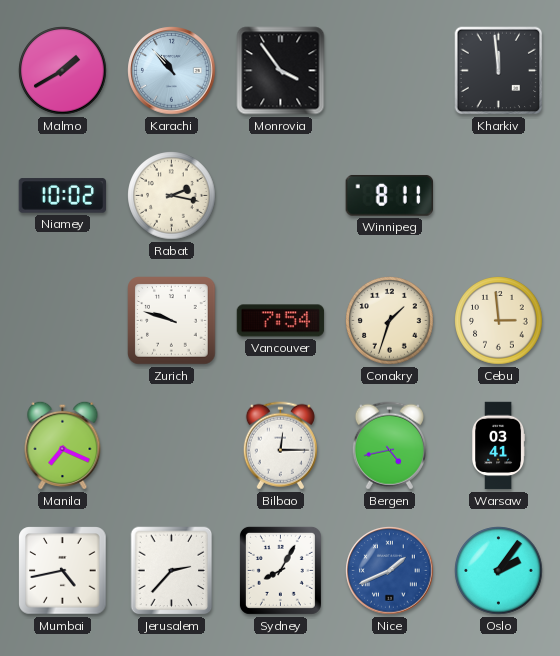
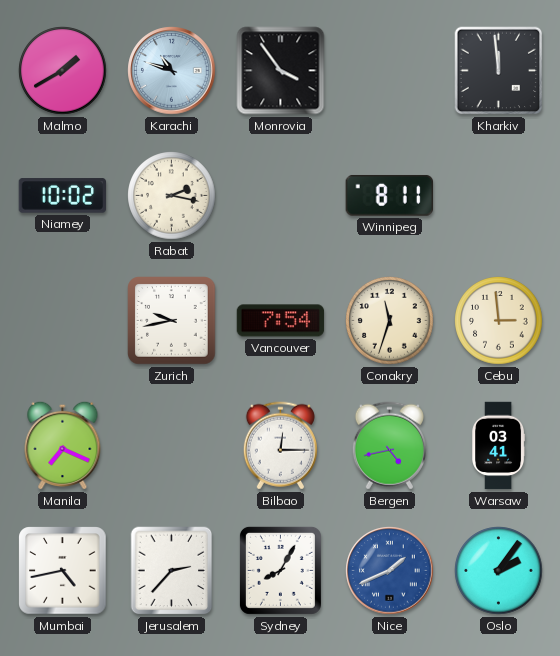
Karachi: 10:53 -> 10:48
Zurich: 9:48 -> 9:43
Conakry: 1:33 -> 11:33
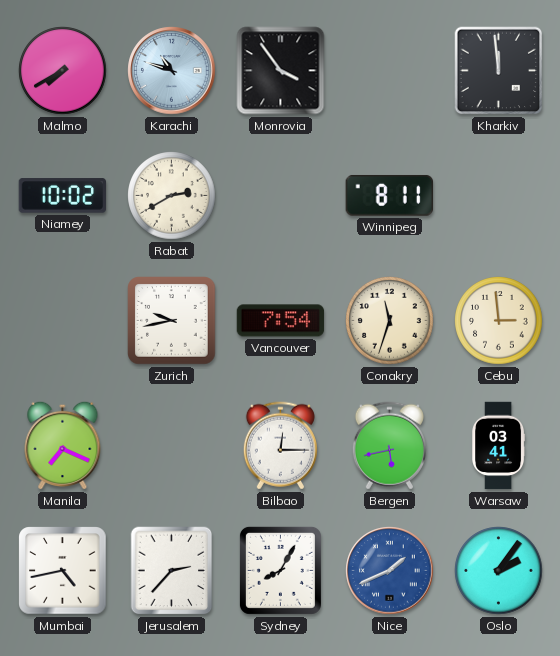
Malmo: 1:40 -> 7:40
Rabat: 2:17 -> 2:40
Bergen: 4:43 -> 5:43
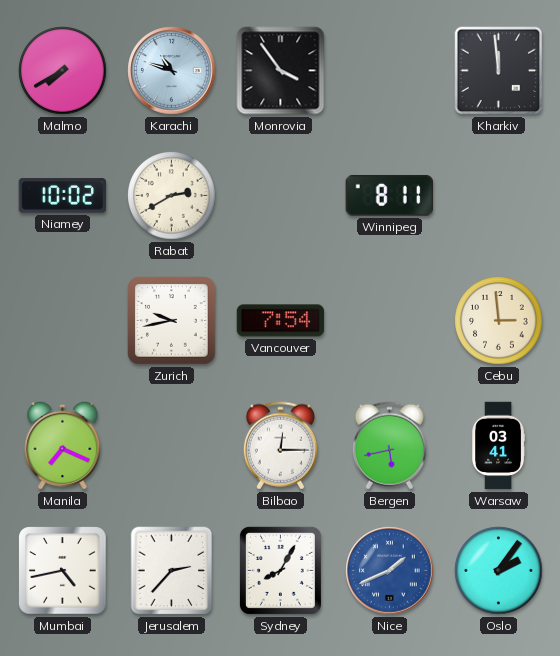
Conakry: 11:33 -> none
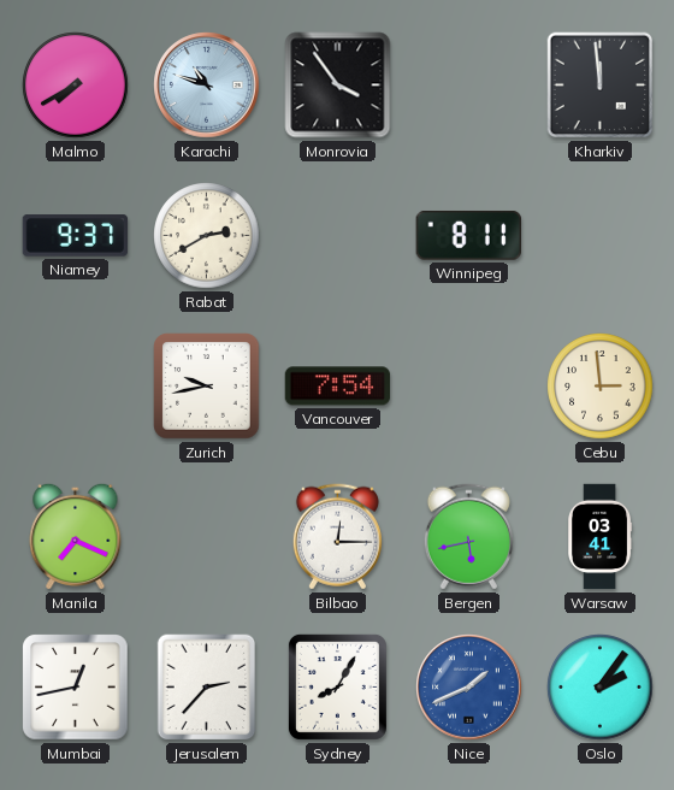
Niamey: 10:02 -> 9:37
Mumbai: 4:43 -> 12:43
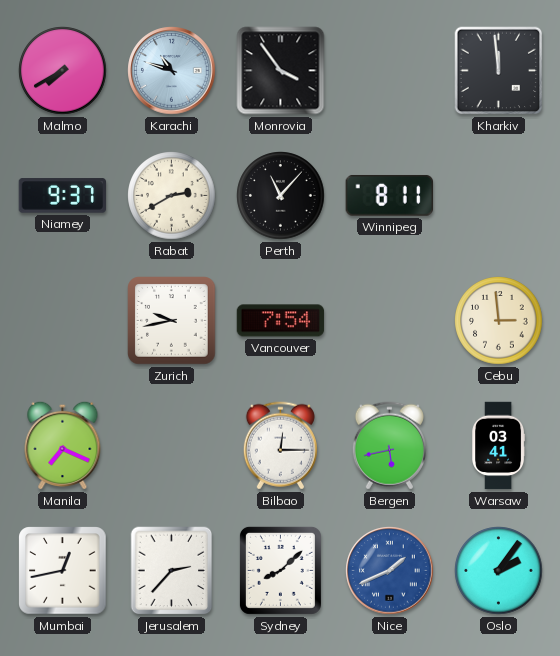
Perth: none -> 11:07
Sydney: 8:05 -> 8:08
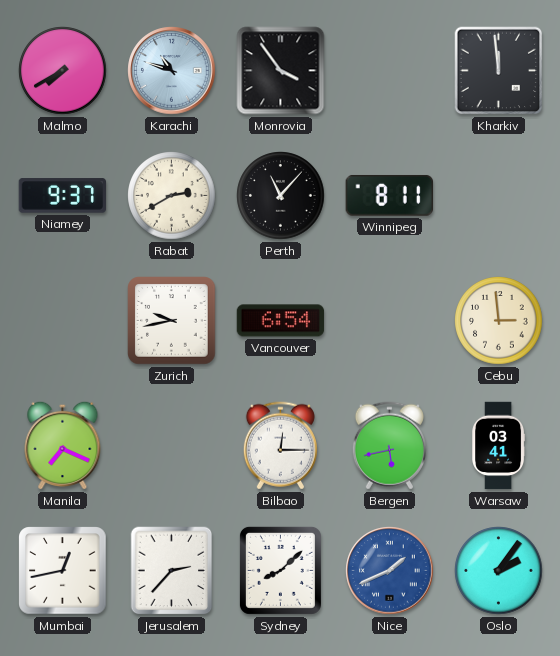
Vancouver: 7:54 -> 6:54
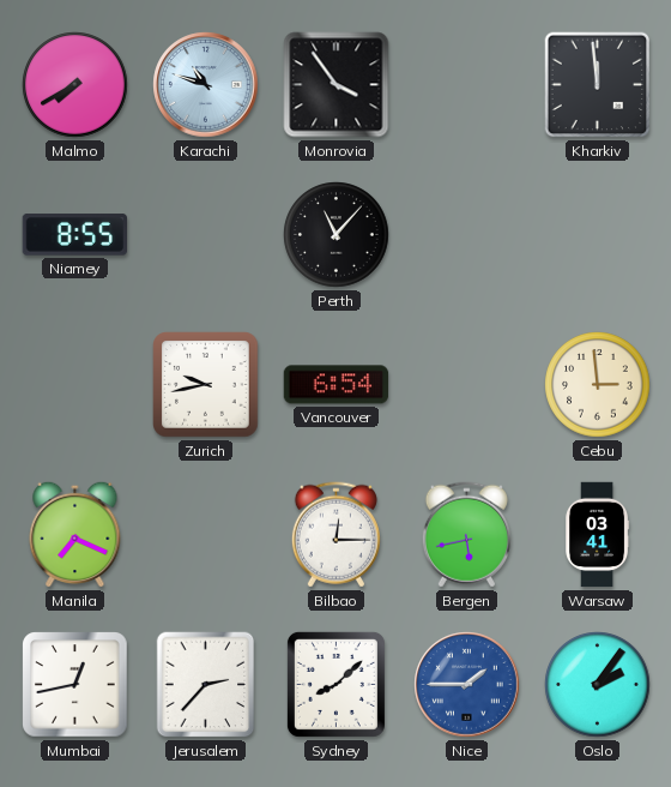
Niamey: 9:37 -> 8:55
Rabat: 2:40 -> none
Winnipeg: 8:11 -> none
Nice: 1:41 -> 1:45
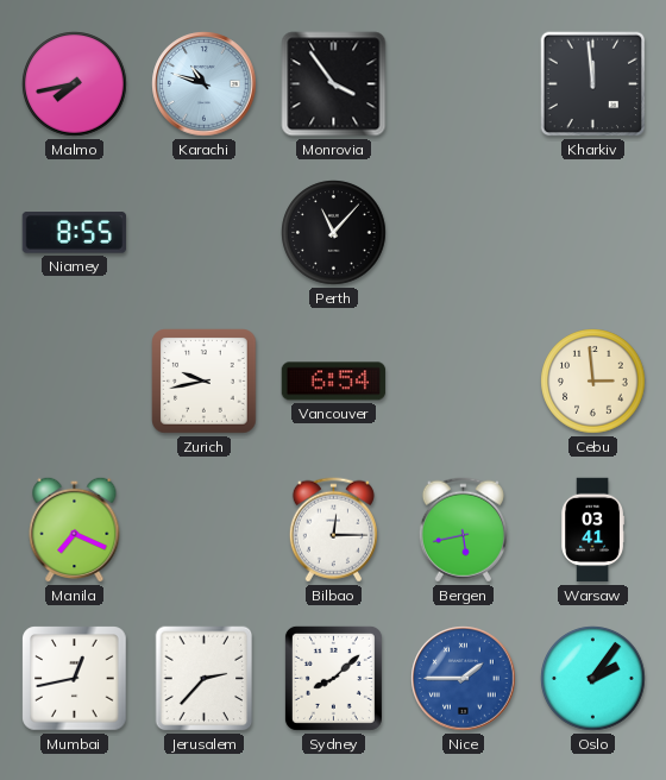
Malmo: 7:40 -> 7:43
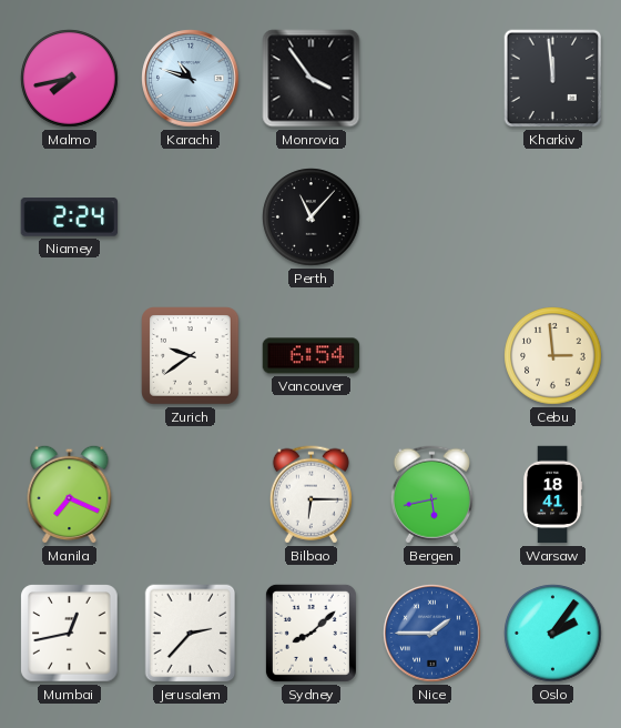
Niamey: 8:55 -> 2:24
Zurich: 9:43 -> 9:39
Bilbao: 12:15 -> 6:15
Warsaw: 03:41 -> 18:41
